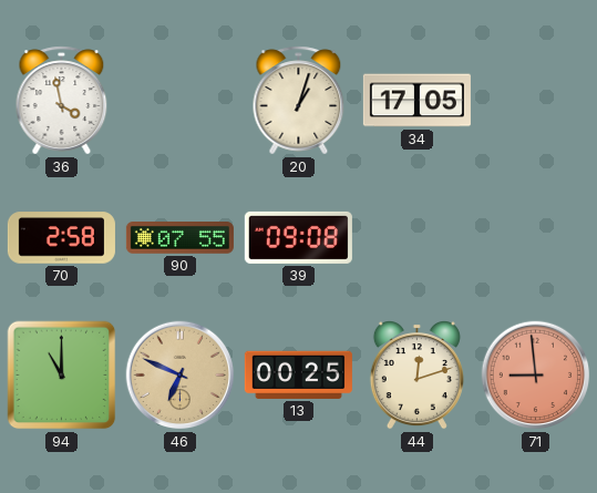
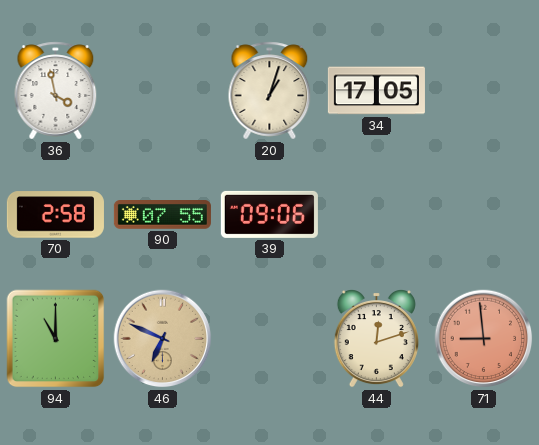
39: 09:08 -> 09:06
13: 00:25 -> none
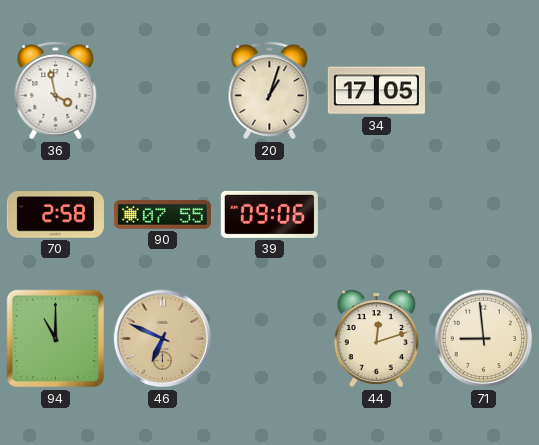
71 dial: salmon -> cream
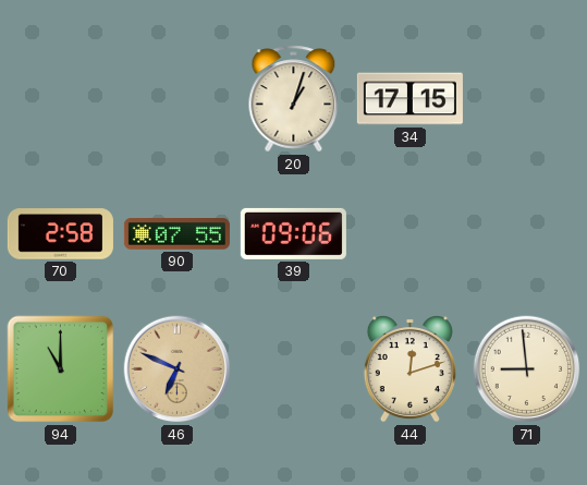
36: 3:58 -> none
34: 17:05 -> 17:15
